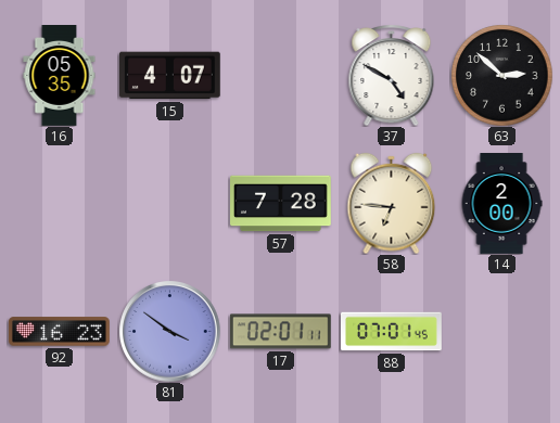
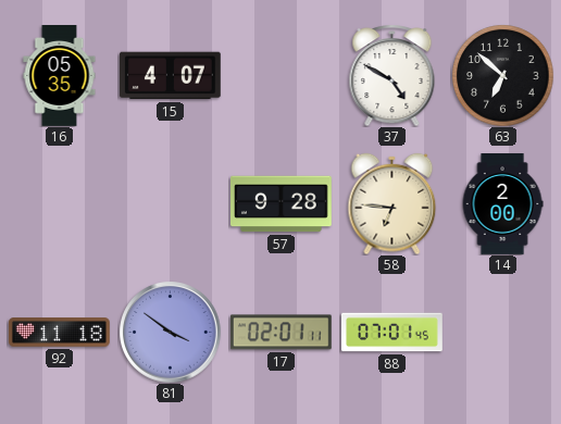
63: 2:52 -> 6:52
57: 7:28 -> 9:28
92: 16:23 -> 11:18
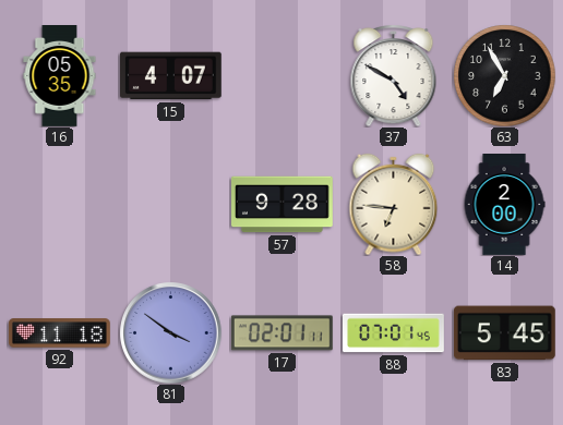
63: 6:52 -> 6:55
83: none -> 5:45
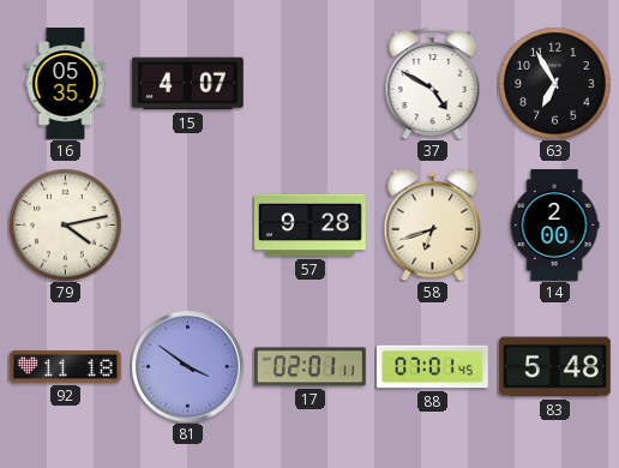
79: none -> 4:13
58: 6:46 -> 6:42
83: 5:45 -> 5:48
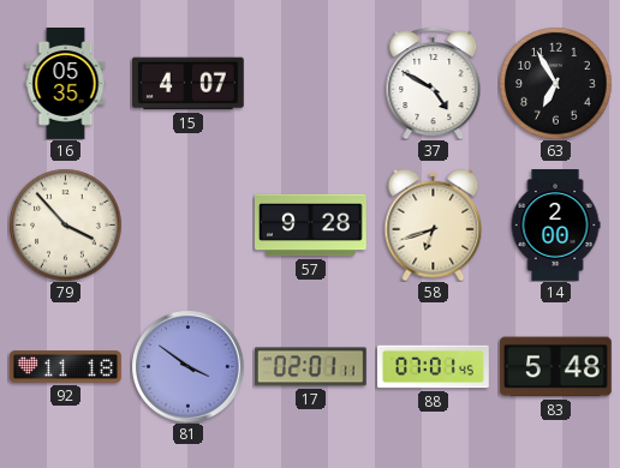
79: 4:13 -> 3:53
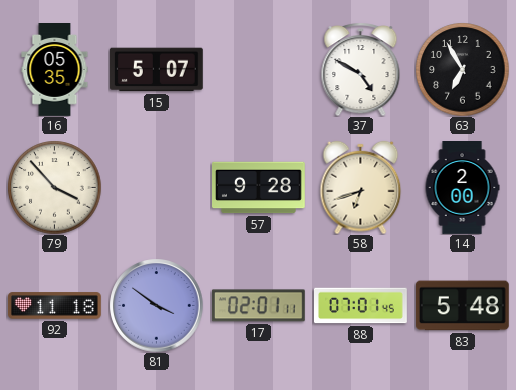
15: 4:07 -> 5:07
